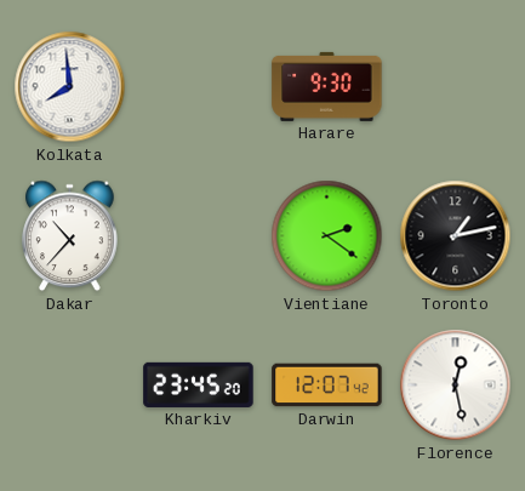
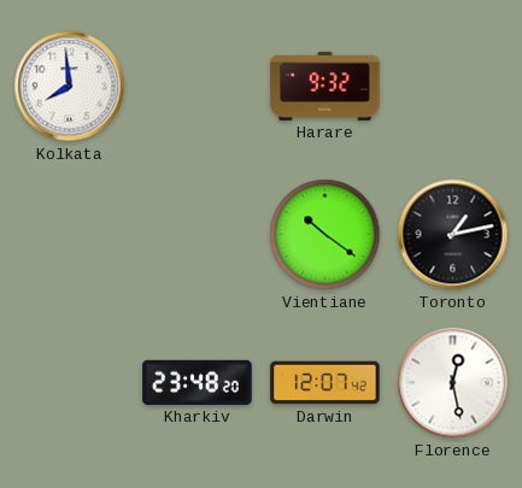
Harare: 9:30 -> 9:32
Dakar: 10:37 -> none
Vientiane: 2:21 -> 10:21
Kharkiv: 23:45 -> 23:48
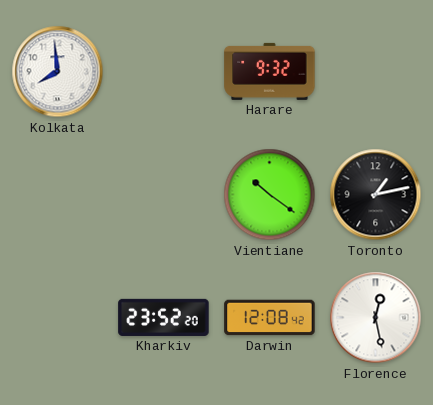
Kharkiv: 23:48 -> 23:52
Darwin: 12:07 -> 12:08
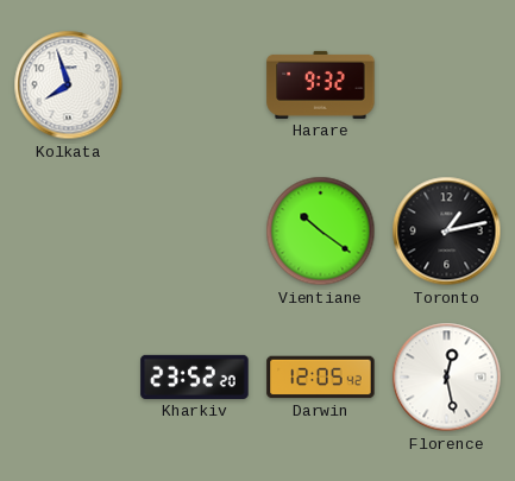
Kolkata: 7:59 -> 7:57
Darwin: 12:08 -> 12:05
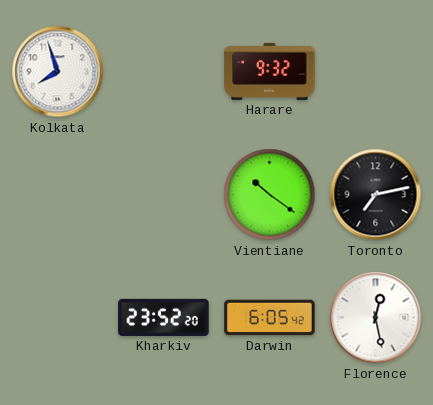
Toronto: 1:13 -> 7:13
Darwin: 12:05 -> 6:05
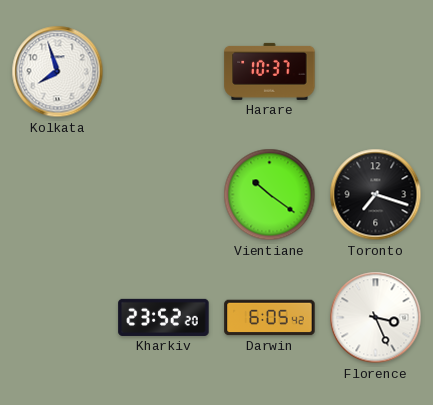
Harare: 9:32 -> 10:37
Toronto: 7:13 -> 7:18
Florence: 12:28 -> 3:26
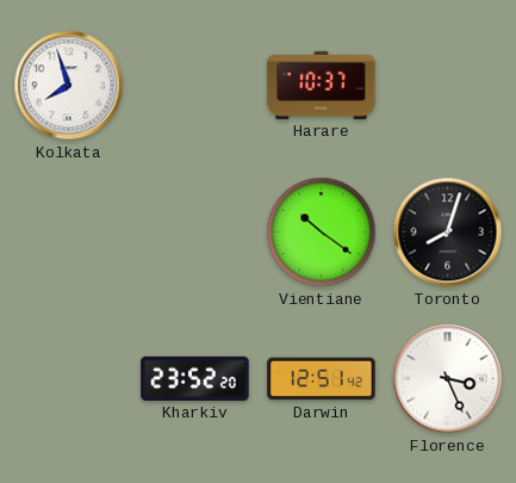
Toronto: 7:18 -> 8:03
Darwin: 6:05 -> 12:51
